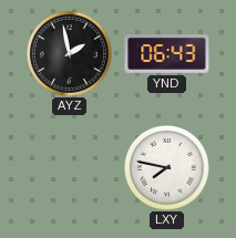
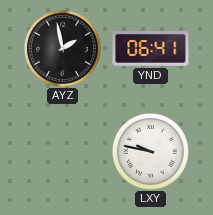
YND: 06:43 -> 06:41
LXY: 7:47 -> 9:47
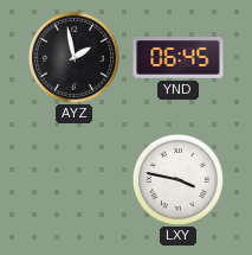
YND: 06:41 -> 06:45
LXY: 9:47 -> 3:47
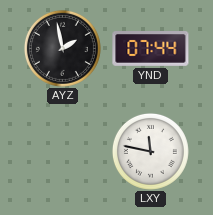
YND: 06:45 -> 07:44
LXY: 3:47 -> 11:47
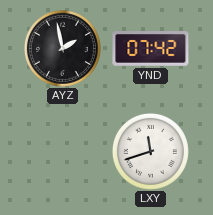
YND: 07:44 -> 07:42
LXY: 11:47 -> 11:42
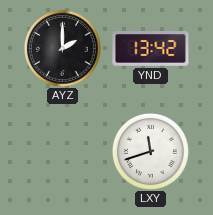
AYZ: 1:58 -> 2:00
YND: 07:42 -> 13:42
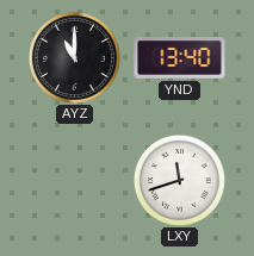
AYZ: 2:00 -> 11:00
YND: 13:42 -> 13:40
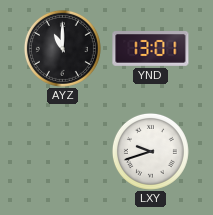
YND: 13:40 -> 13:01
LXY: 11:42 -> 9:42
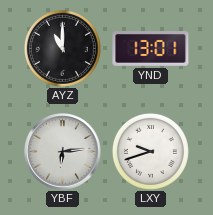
YBF: none -> 6:14
